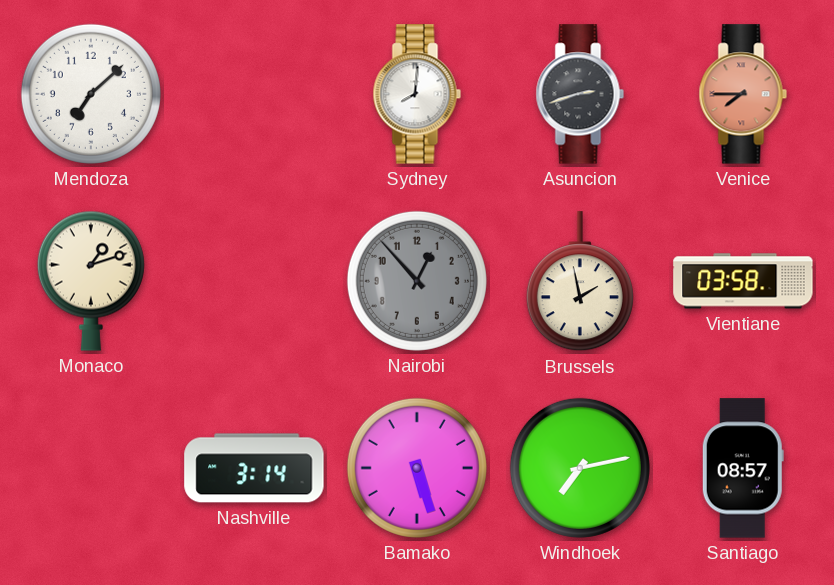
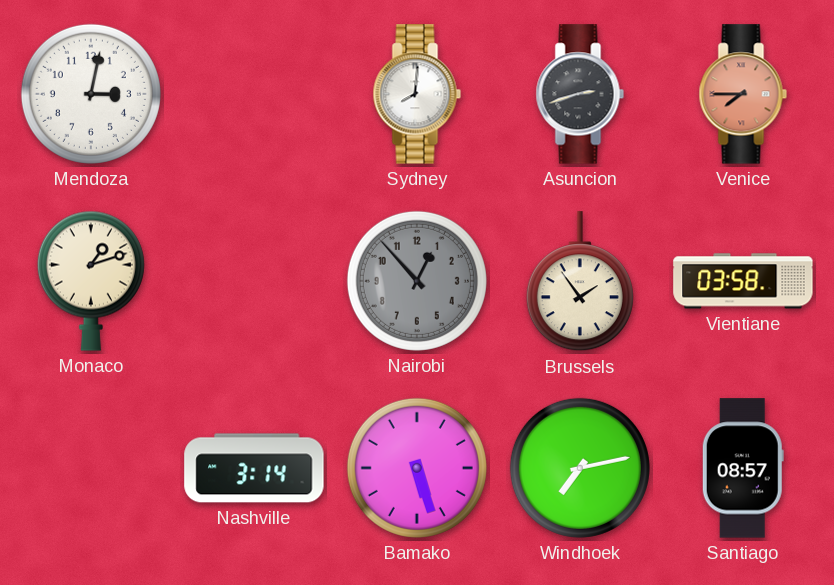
Mendoza: 7:08 -> 3:02
Brussels: 1:58 -> 1:54
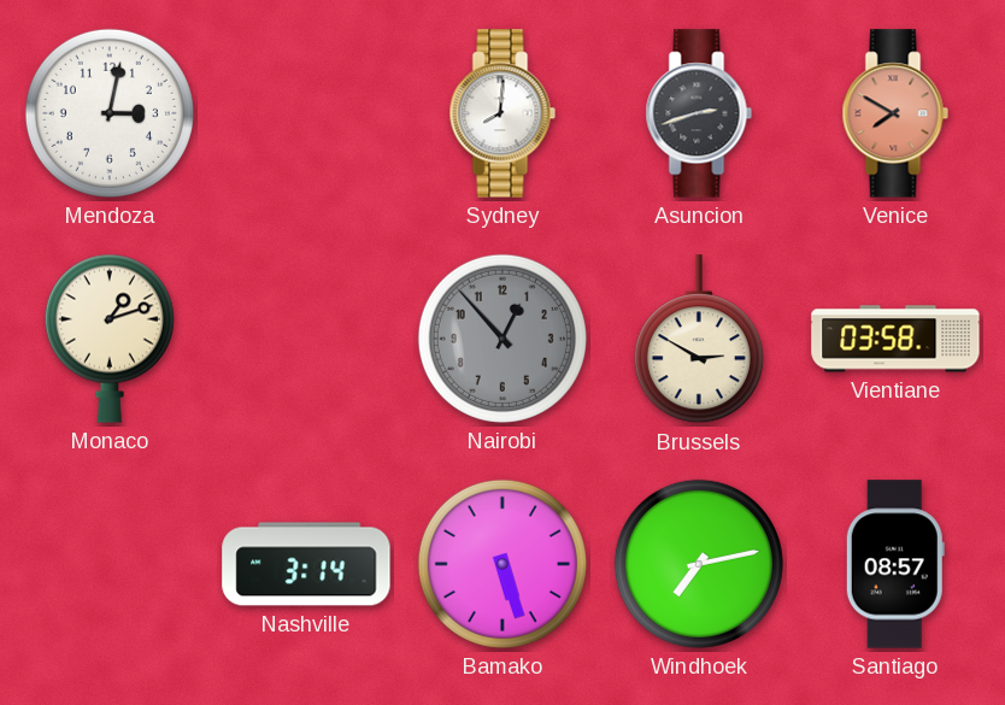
Venice: 7:45 -> 7:50
Brussels: 1:54 -> 2:50
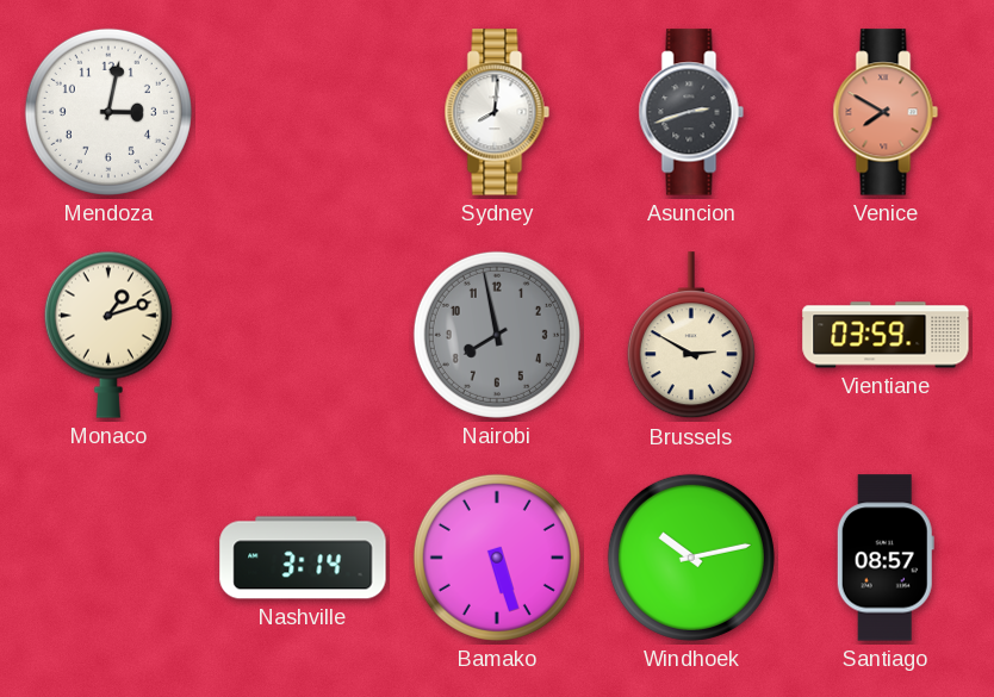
Nairobi: 12:53 -> 7:58
Vientiane: 03:58 -> 03:59
Windhoek: 7:13 -> 10:13
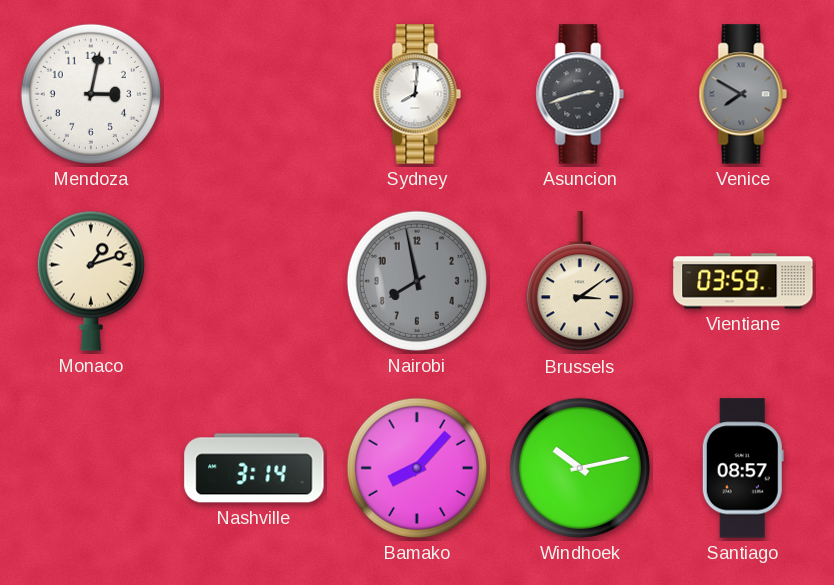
Venice dial: salmon -> grey
Brussels: 2:50 -> 3:09
Bamako: 5:27 -> 8:07
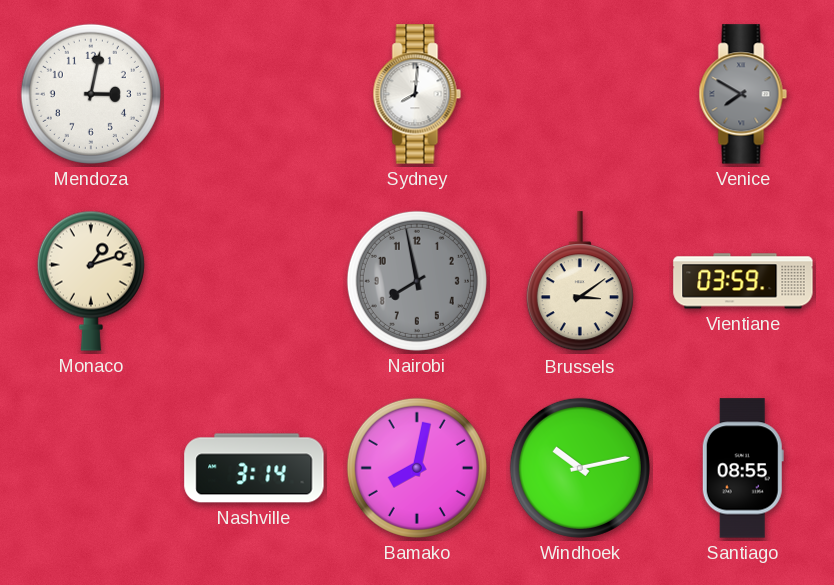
Asuncion: 2:42 -> none
Bamako: 8:07 -> 8:02
Santiago: 08:57 -> 08:55
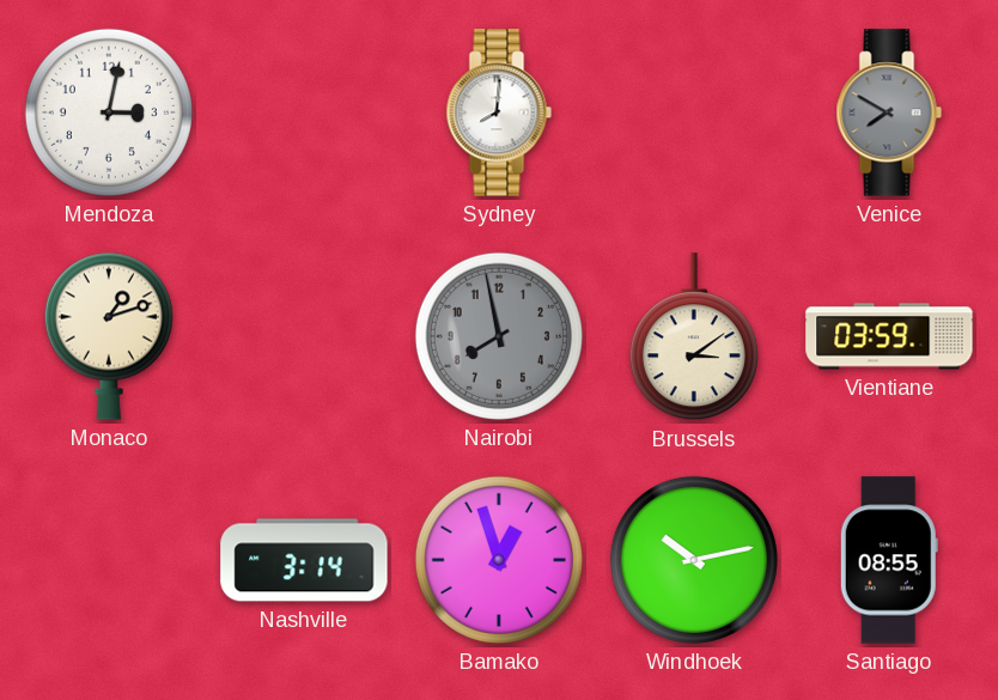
Bamako: 8:02 -> 12:57
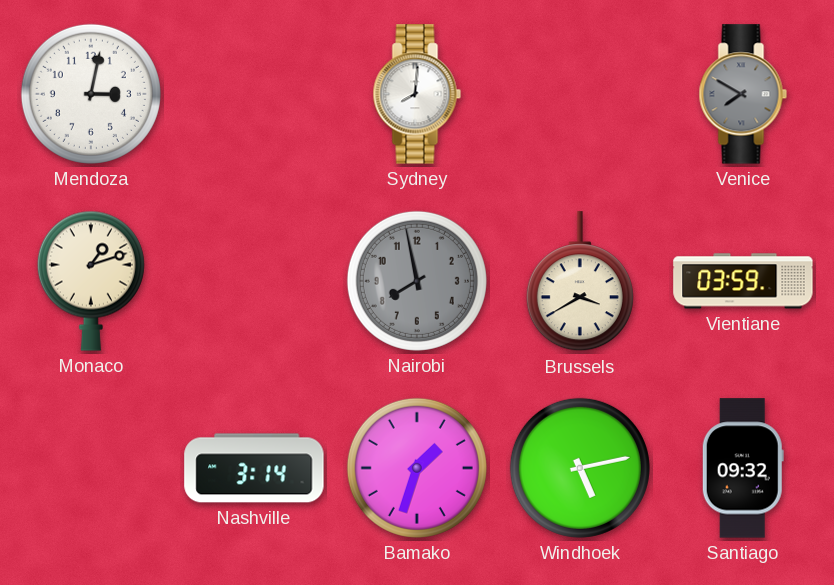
Brussels: 3:09 -> 3:40
Bamako: 12:57 -> 1:33
Windhoek: 10:13 -> 5:13
Santiago: 08:55 -> 09:32
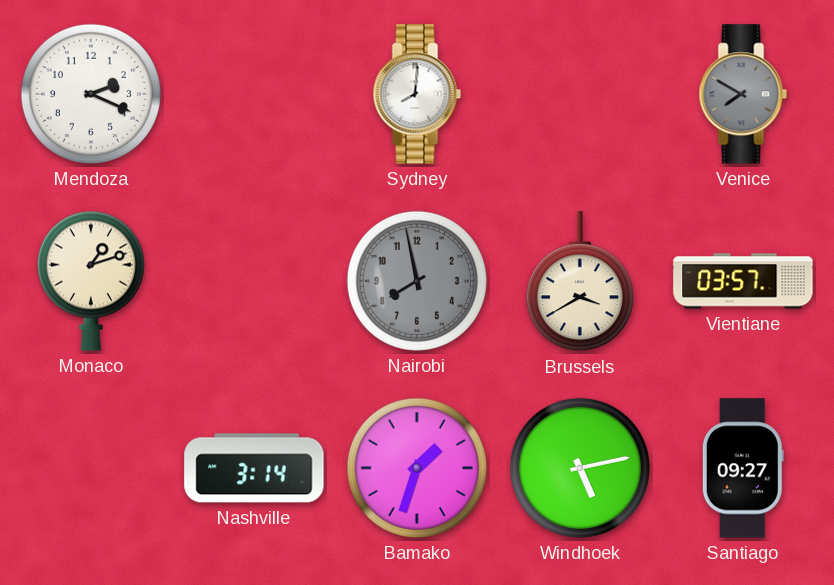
Mendoza: 3:02 -> 2:19
Vientiane: 03:59 -> 03:57
Santiago: 09:32 -> 09:27
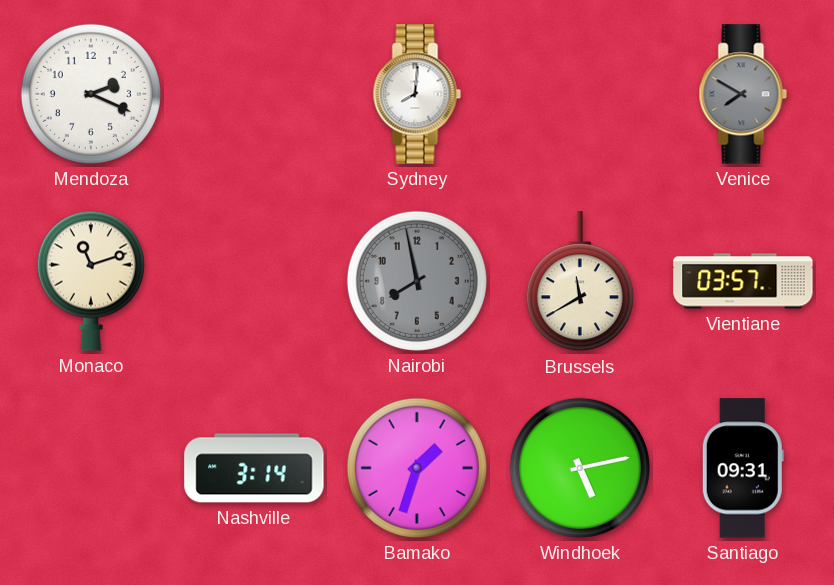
Monaco: 1:12 -> 11:12
Brussels: 3:40 -> 11:40
Santiago: 09:27 -> 09:31
